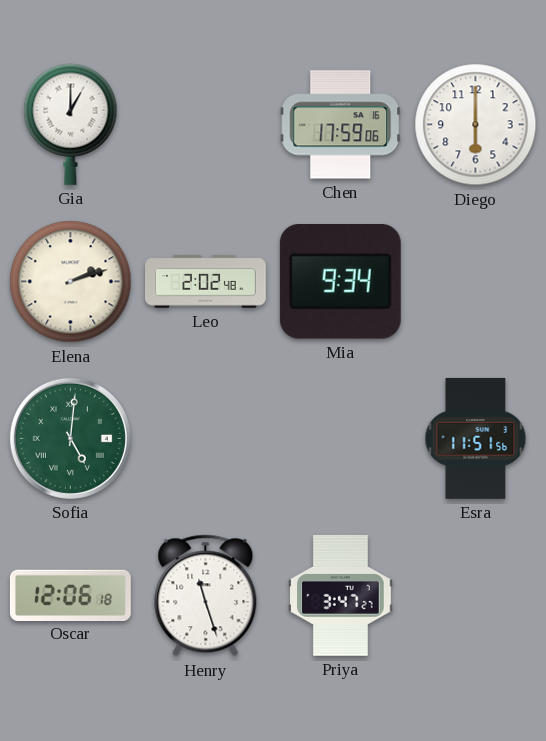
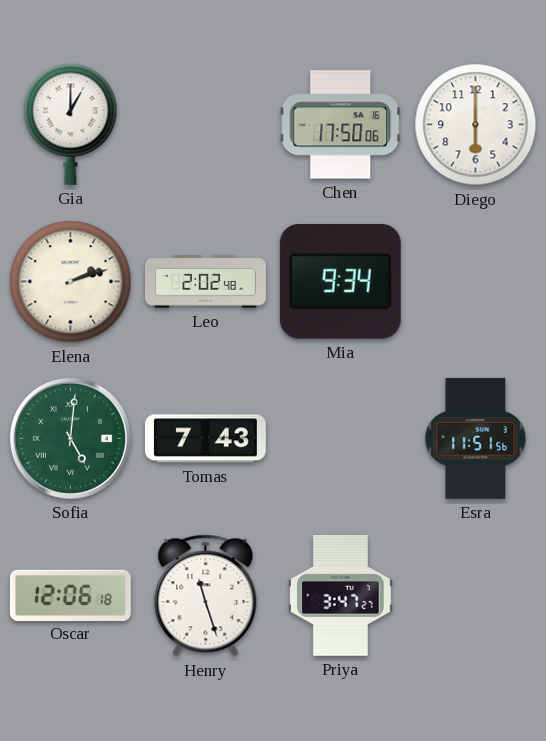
Chen: 17:59 -> 17:50
Tomas: none -> 7:43
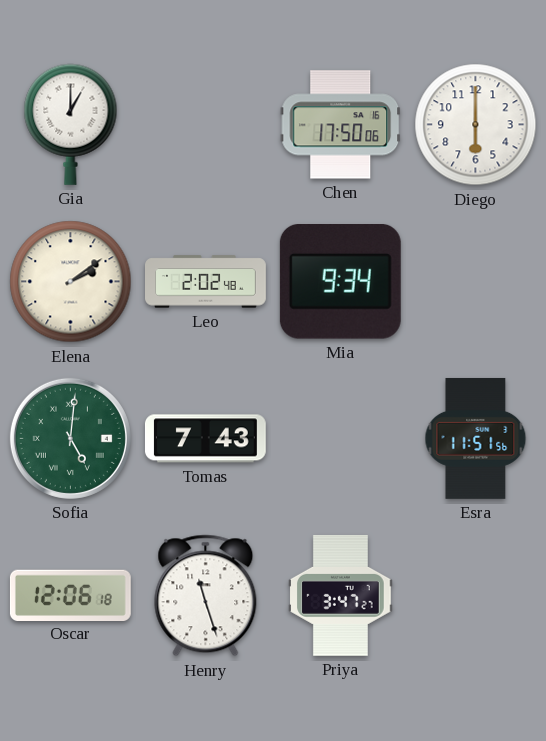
Elena: 2:12 -> 2:09
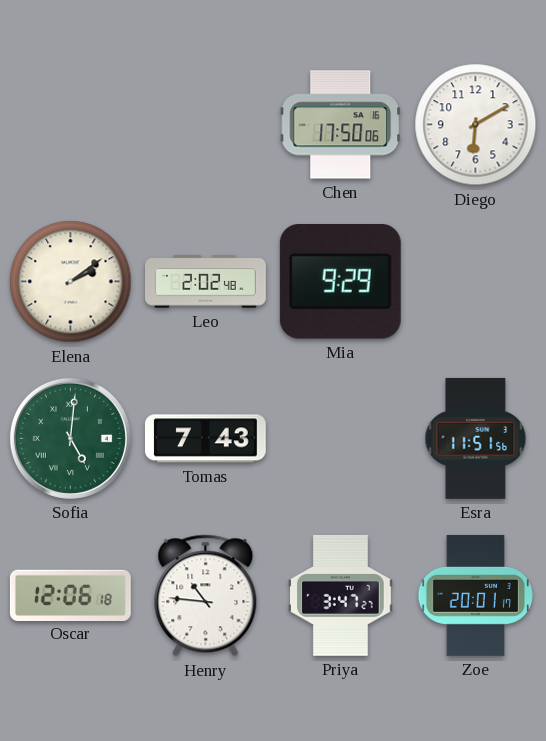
Gia: 1:00 -> none
Diego: 6:00 -> 6:10
Mia: 9:34 -> 9:29
Henry: 11:27 -> 10:46
Zoe: none -> 20:01
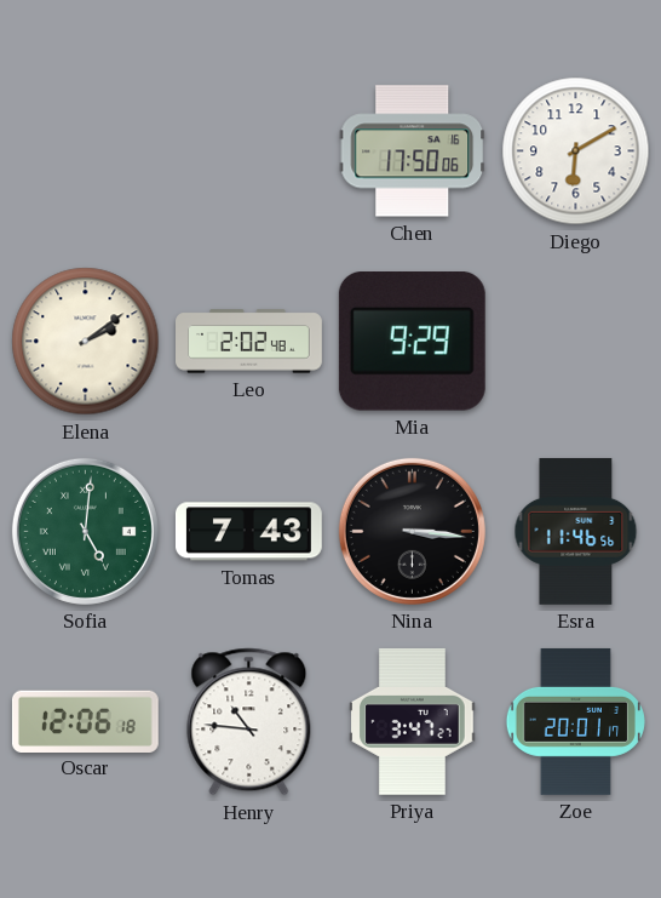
Nina: none -> 3:16
Esra: 11:51 -> 11:46
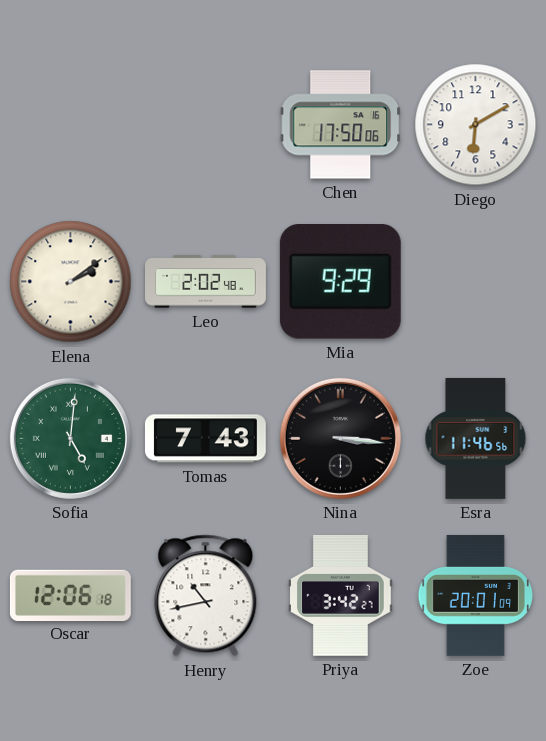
Henry: 10:46 -> 10:43
Priya: 3:47 -> 3:42
Zoe: 20:01:17 -> 20:01:09
